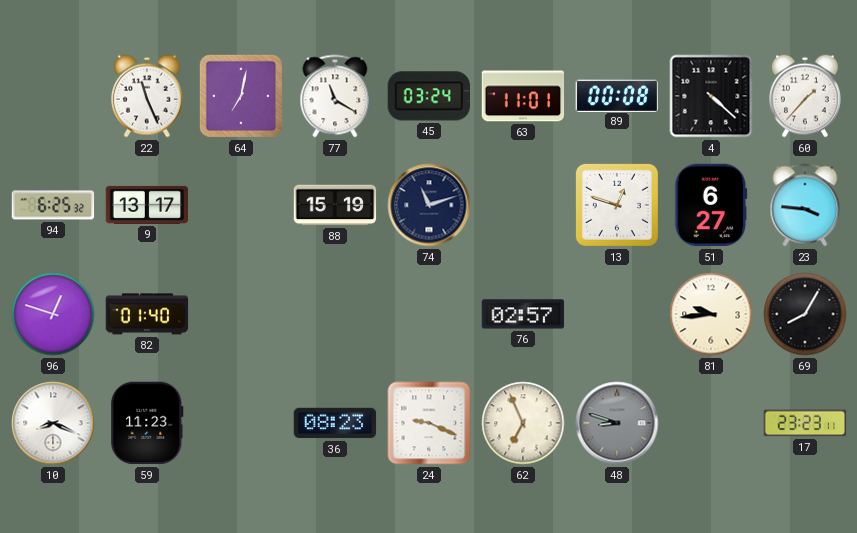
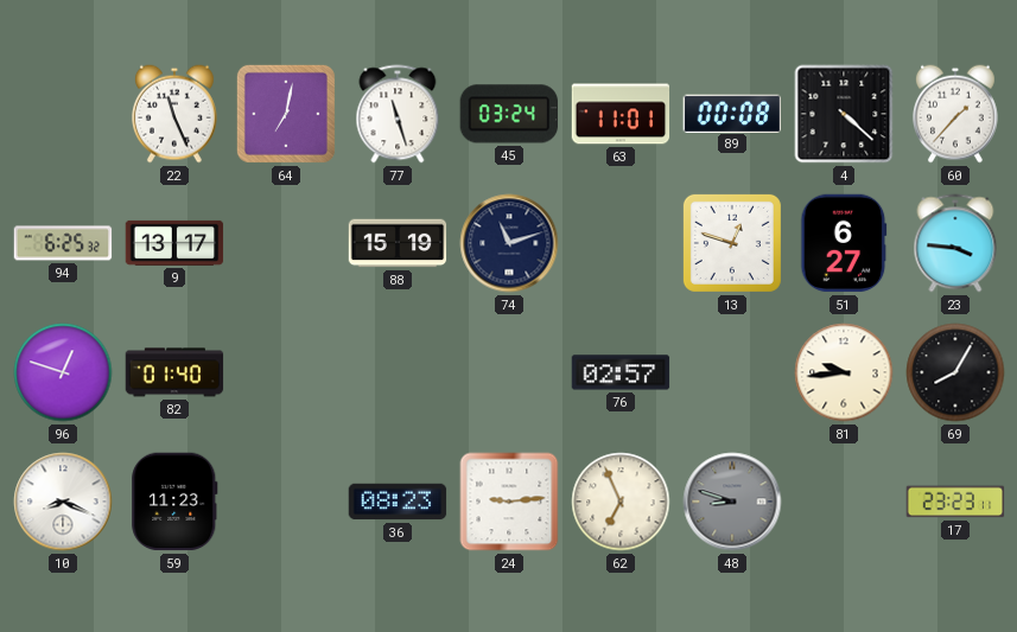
77: 11:20 -> 11:27
24: 9:19 -> 9:14
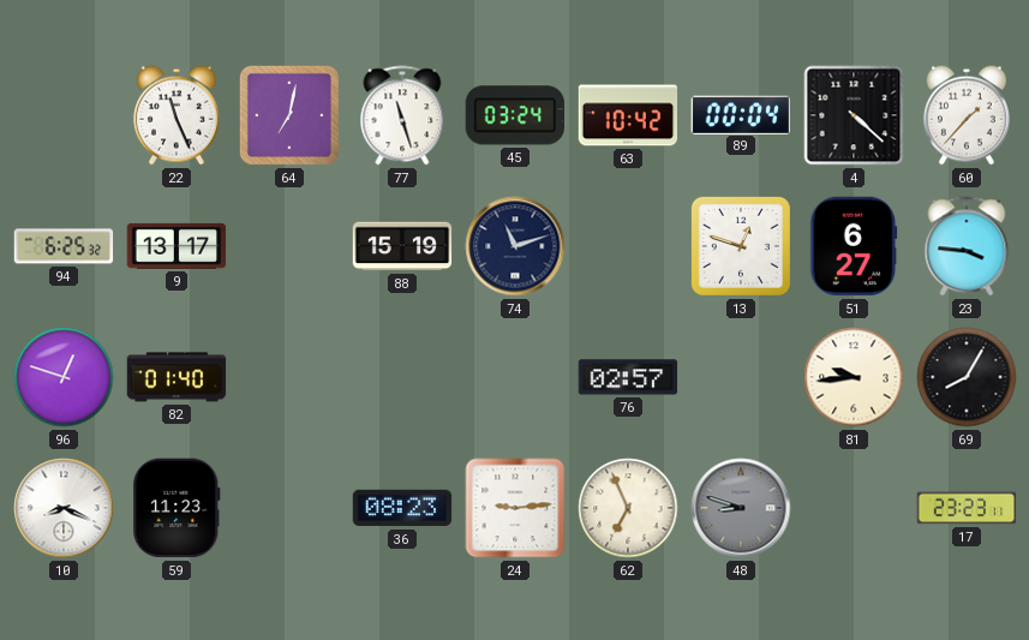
63: 11:01 -> 10:42
89: 00:08 -> 00:04
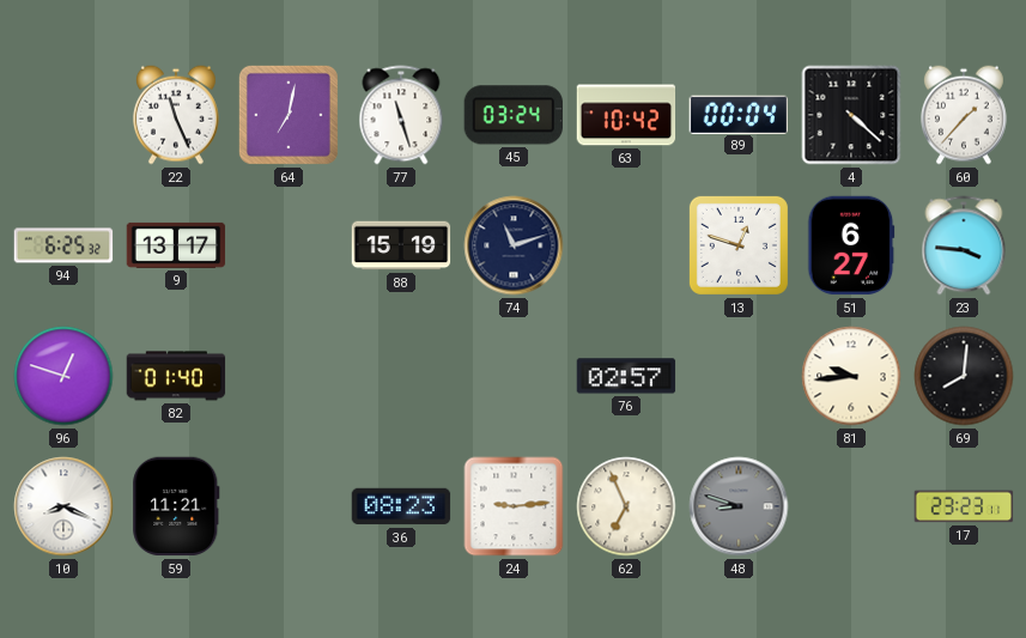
69: 8:05 -> 8:01
59: 11:23 -> 11:21
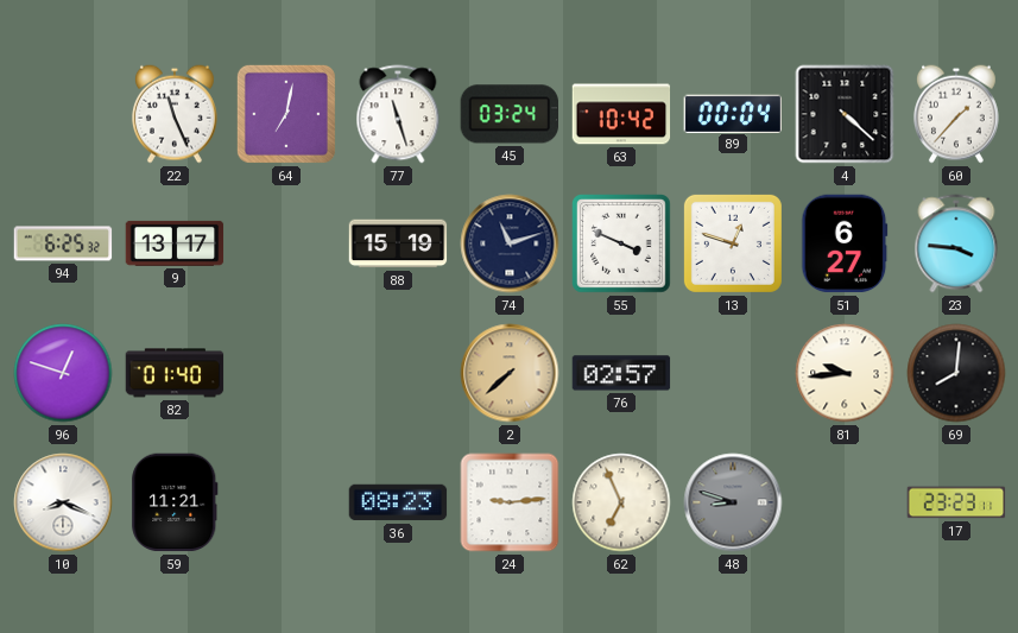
55: none -> 3:49
2: none -> 7:38
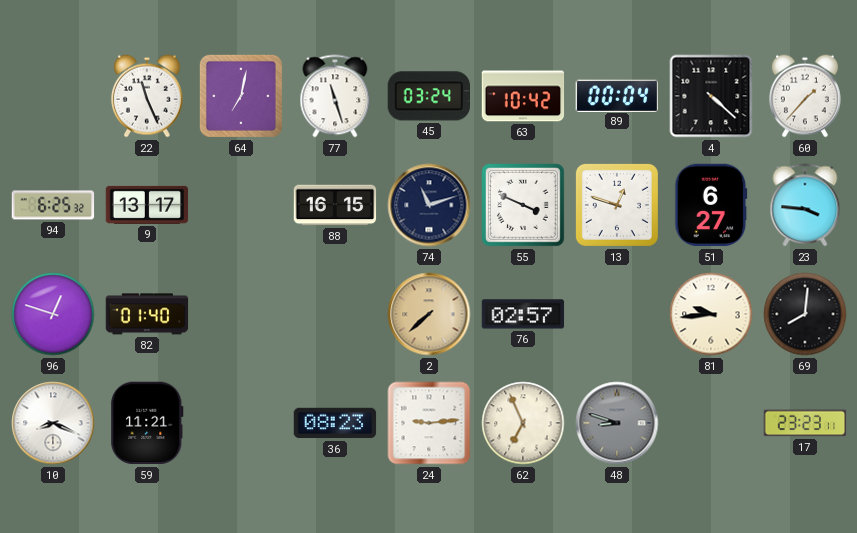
88: 15:19 -> 16:15
